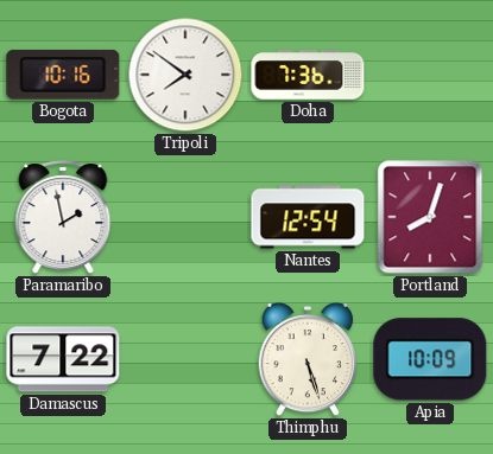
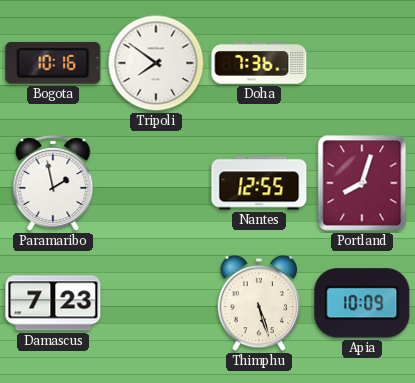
Nantes: 12:54 -> 12:55
Damascus: 7:22 -> 7:23
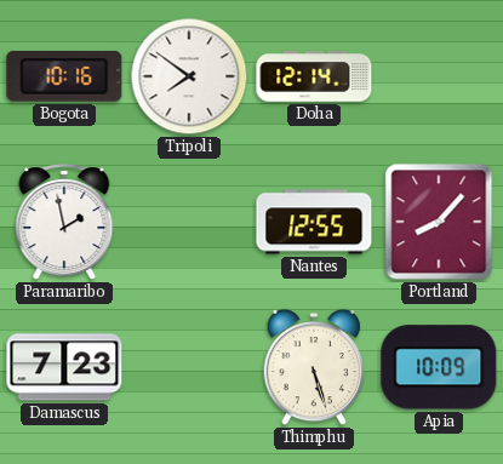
Doha: 7:36 -> 12:14
Portland: 8:03 -> 8:07
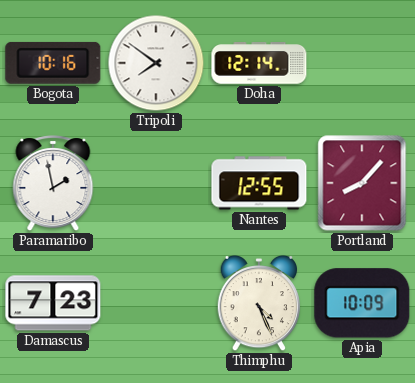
Thimphu: 5:27 -> 4:26
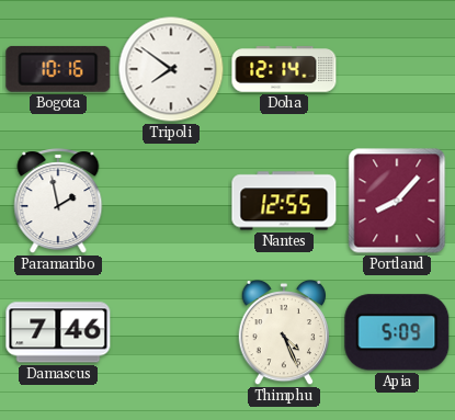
Damascus: 7:23 -> 7:46
Apia: 10:09 -> 5:09
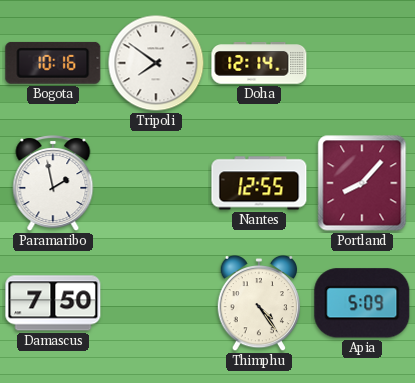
Damascus: 7:46 -> 7:50
Thimphu: 4:26 -> 4:24
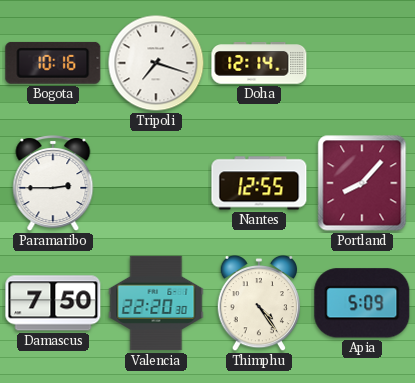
Tripoli: 7:51 -> 7:18
Paramaribo: 1:58 -> 2:45
Valencia: none -> 22:20
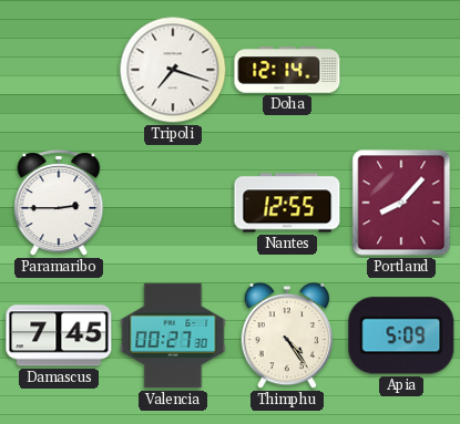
Bogota: 10:16 -> none
Damascus: 7:50 -> 7:45
Valencia: 22:20 -> 00:27
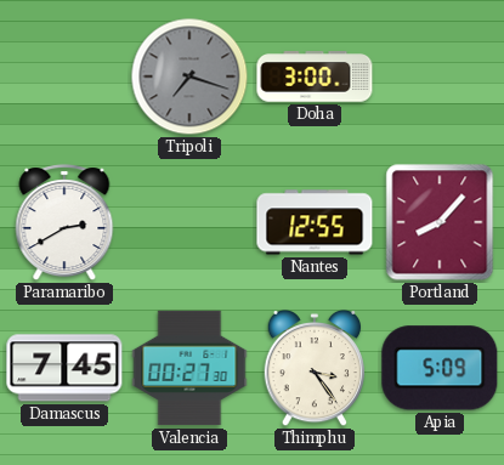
Tripoli dial: white -> grey
Doha: 12:14 -> 3:00
Paramaribo: 2:45 -> 2:40
Thimphu: 4:24 -> 3:24
